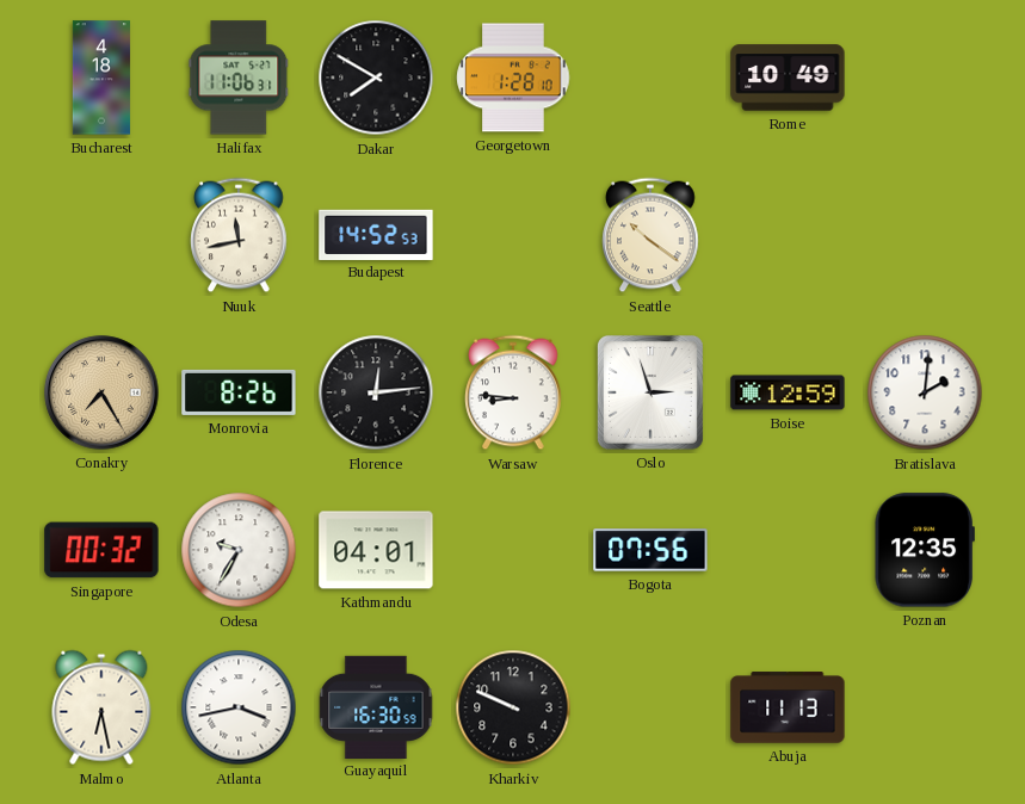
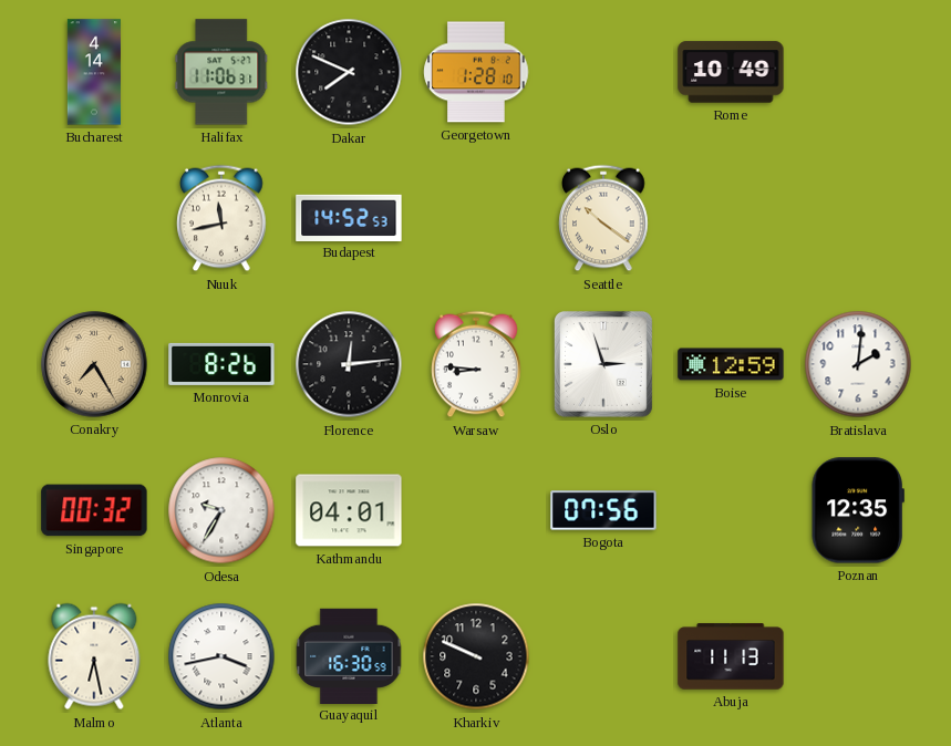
Bucharest: 4:18 -> 4:14
Dakar: 7:50 -> 7:49
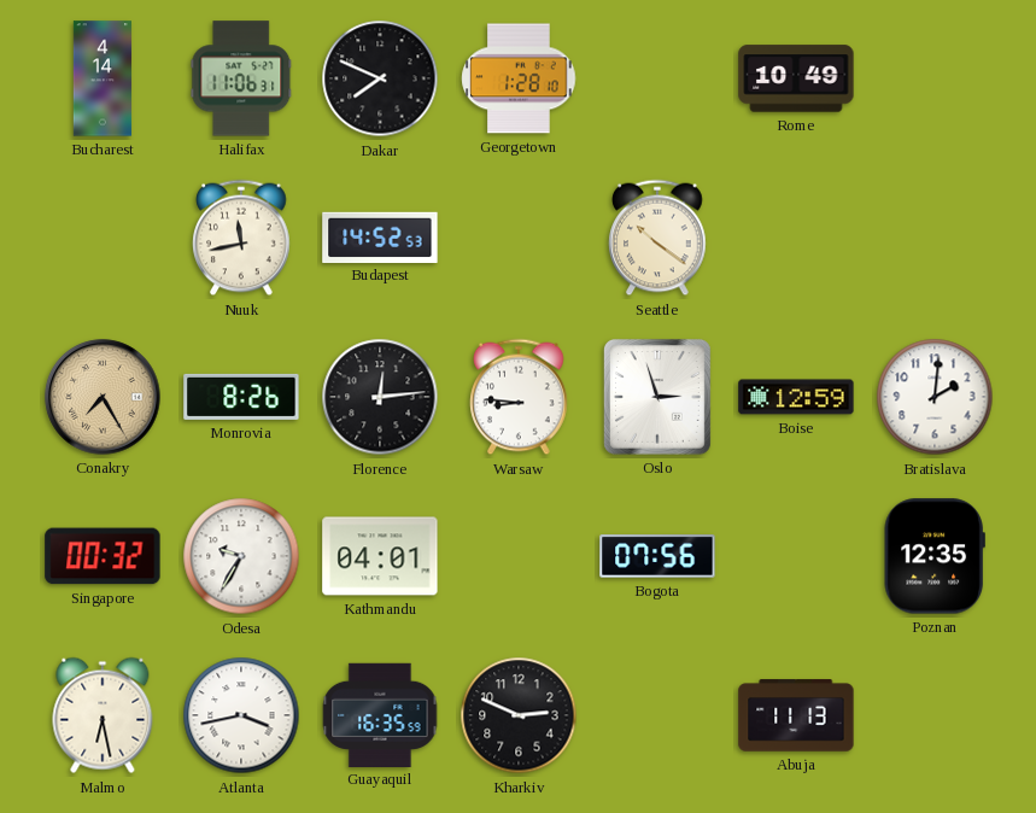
Guayaquil: 16:30 -> 16:35
Kharkiv: 9:49 -> 2:49
